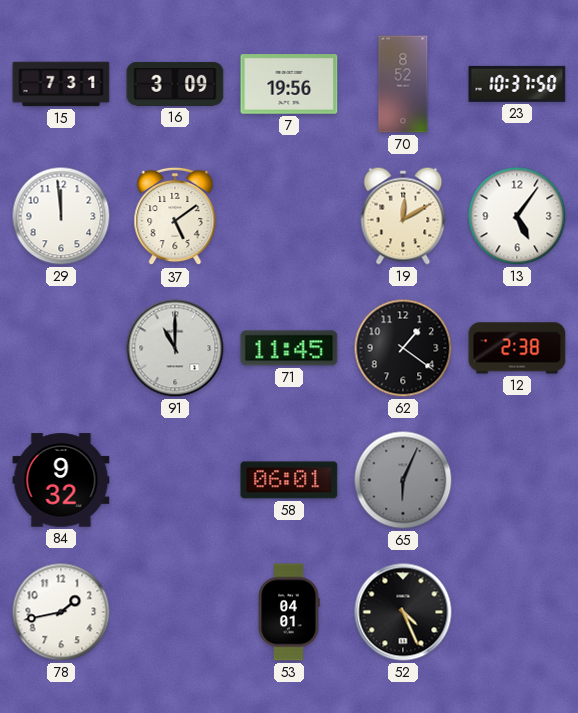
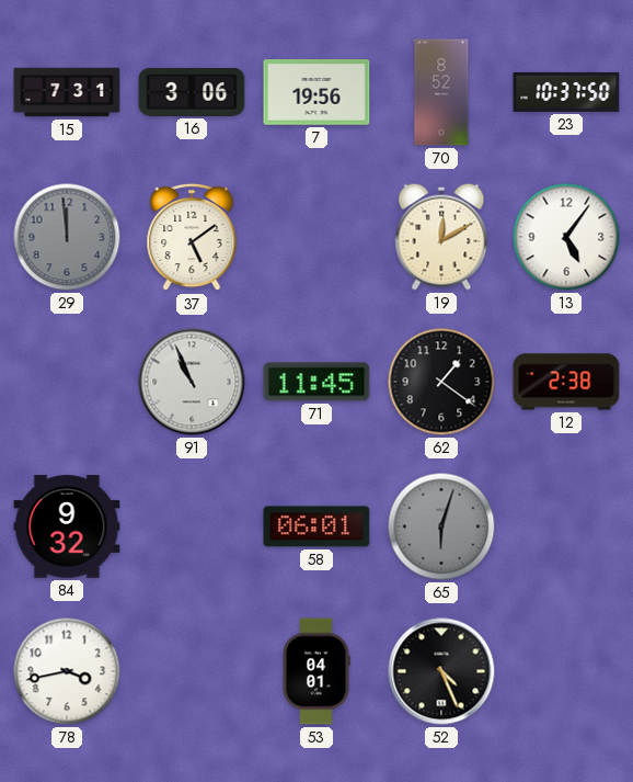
16: 3:09 -> 3:06
29 dial: white -> grey
91: 11:00 -> 10:56
65: 6:04 -> 6:03
78: 1:43 -> 3:43
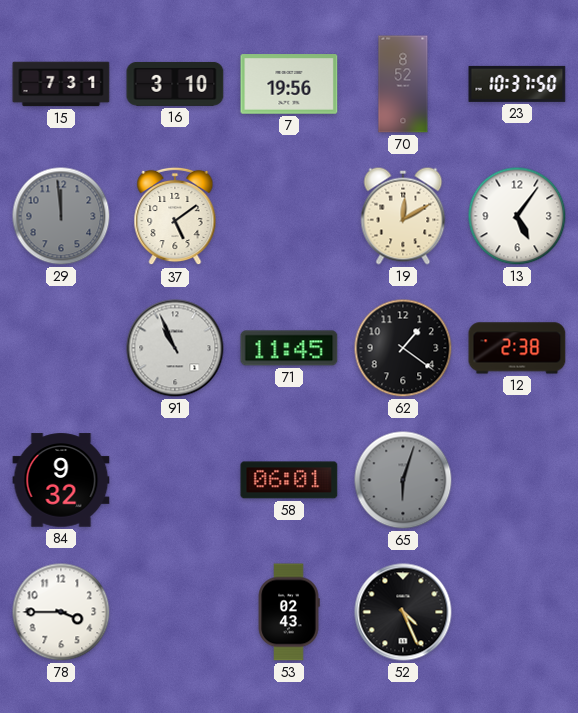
16: 3:06 -> 3:10
78: 3:43 -> 3:45
53: 04:01 -> 02:43
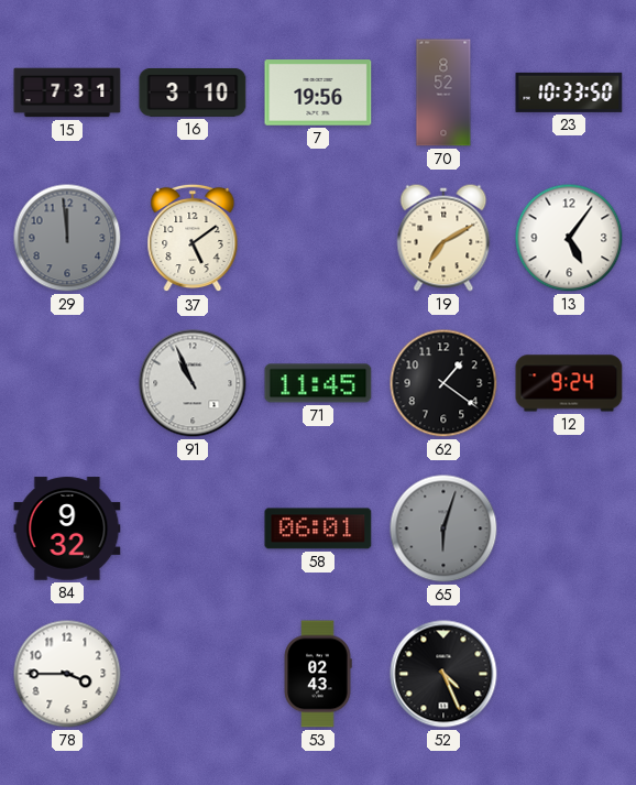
23: 10:37 -> 10:33
19: 12:10 -> 7:10
12: 2:38 -> 9:24
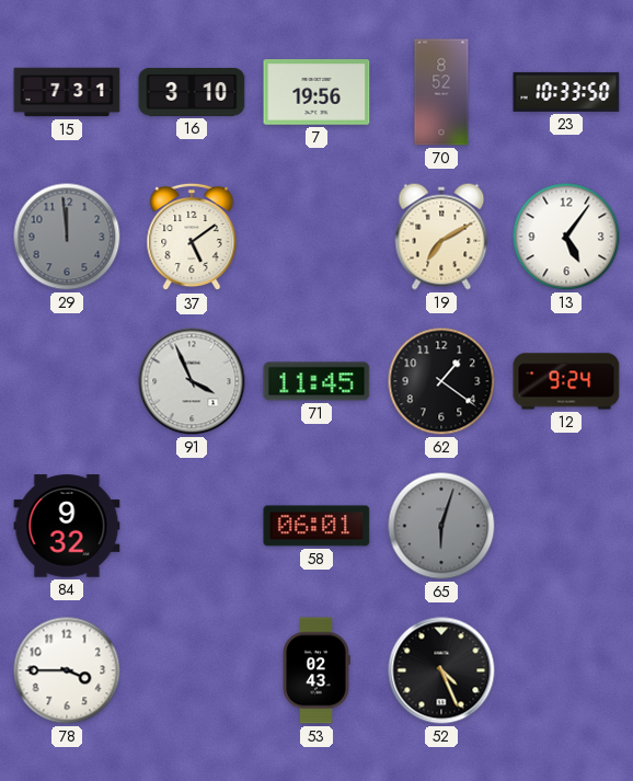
91: 10:56 -> 3:56
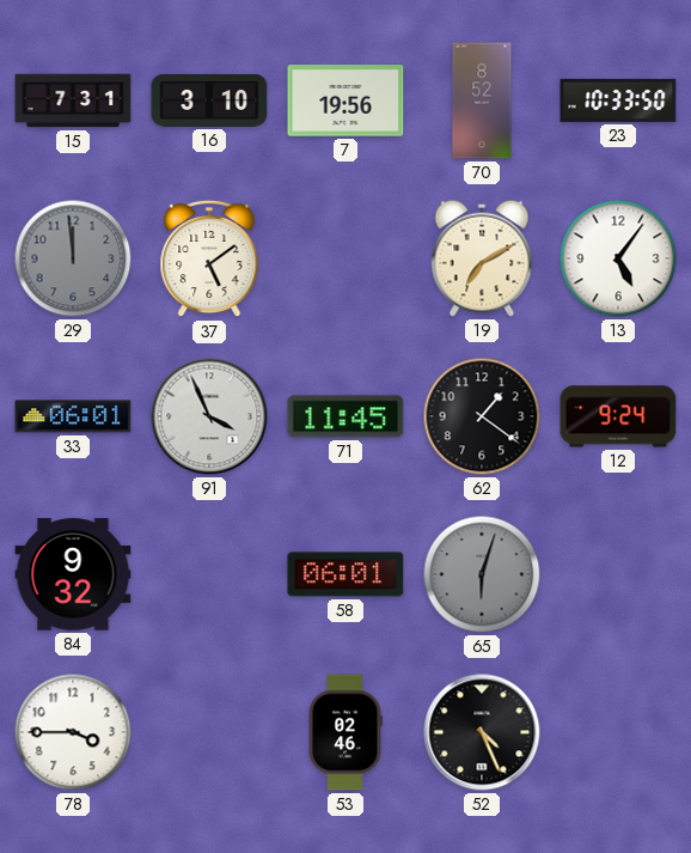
33: none -> 06:01
53: 02:43 -> 02:46
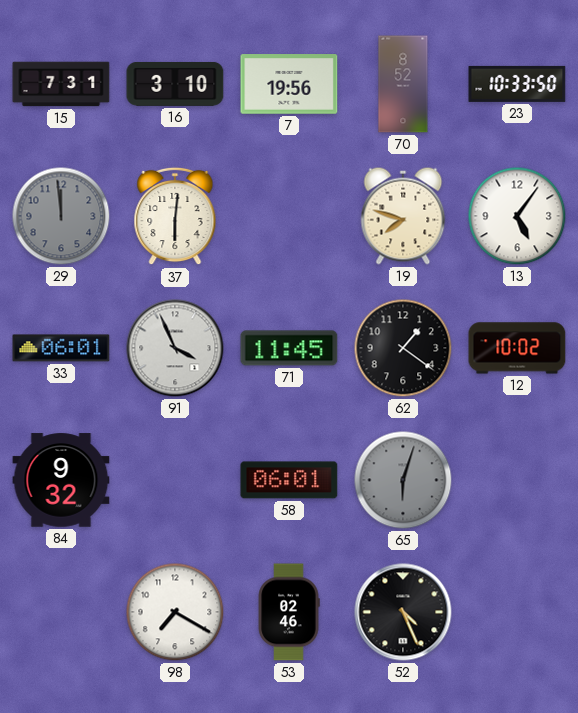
37: 5:09 -> 6:01
19: 7:10 -> 7:48
12: 9:24 -> 10:02
78: 3:45 -> none
98: none -> 7:20
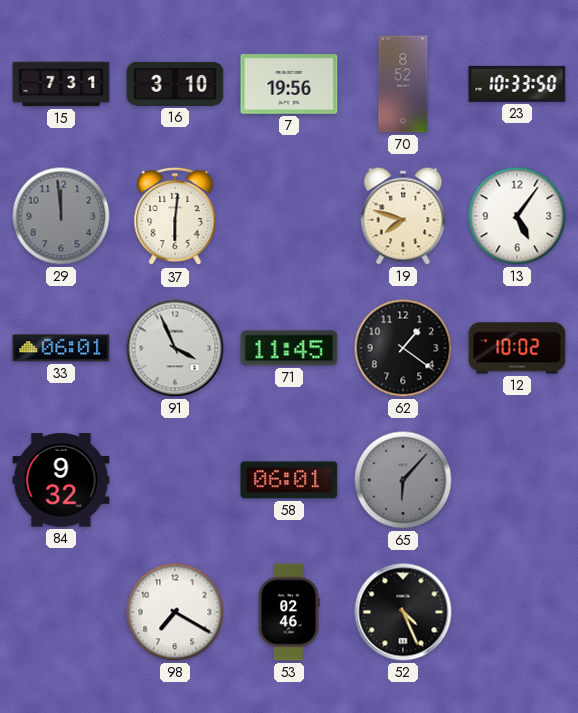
65: 6:03 -> 6:07
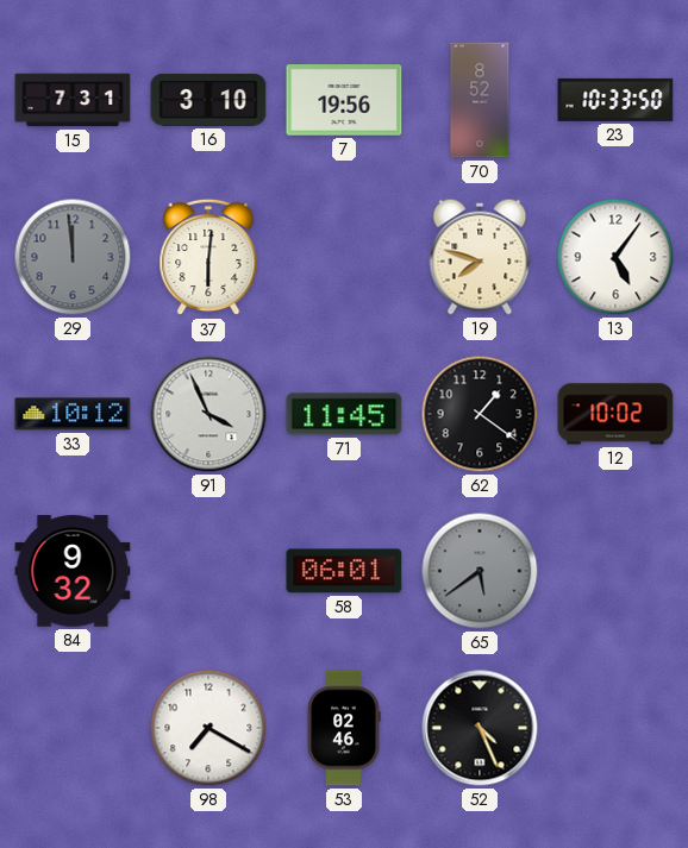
33: 06:01 -> 10:12
65: 6:07 -> 5:39
